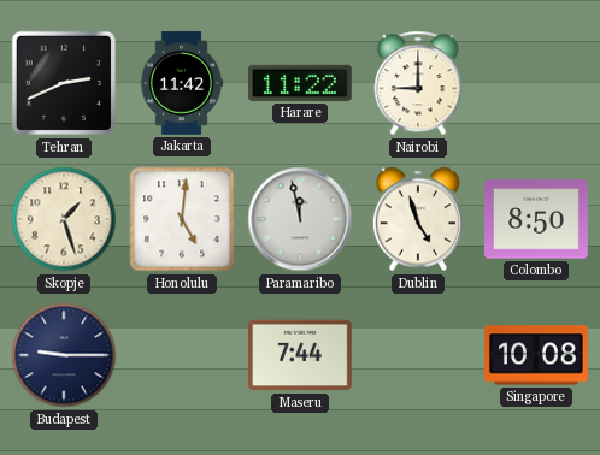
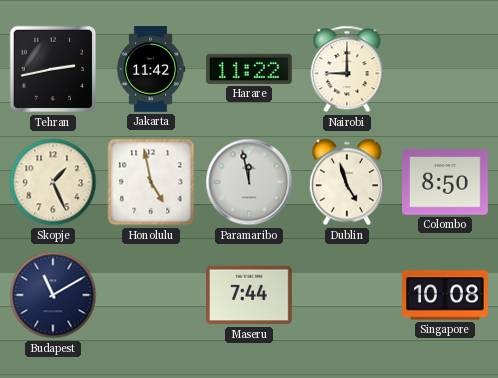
Tehran: 2:41 -> 2:43
Skopje: 1:27 -> 1:26
Honolulu: 5:01 -> 4:58
Budapest: 9:15 -> 11:10
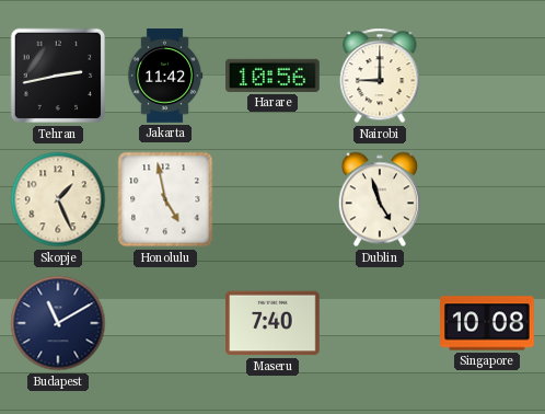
Harare: 11:22 -> 10:56
Paramaribo: 11:58 -> none
Colombo: 8:50 -> none
Maseru: 7:44 -> 7:40
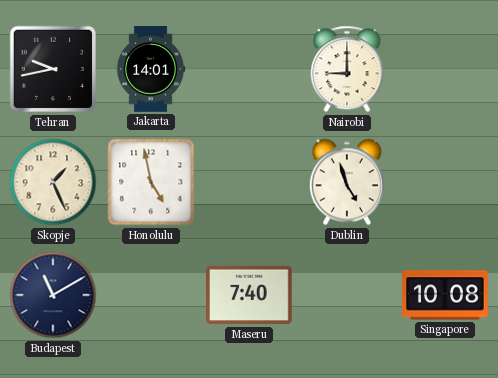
Tehran: 2:43 -> 9:43
Jakarta: 11:42 -> 14:01
Harare: 10:56 -> none
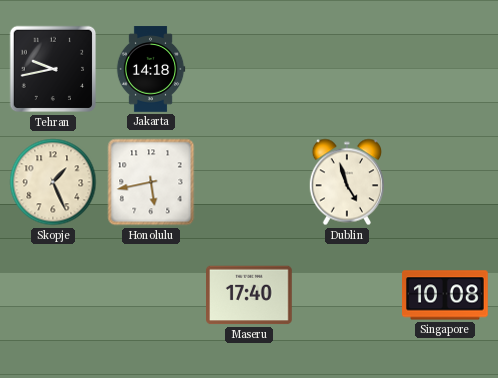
Jakarta: 14:01 -> 14:18
Nairobi: 9:00 -> none
Honolulu: 4:58 -> 5:43
Budapest: 11:10 -> none
Maseru: 7:40 -> 17:40
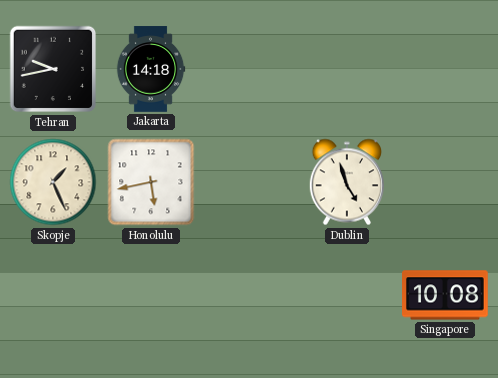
Maseru: 17:40 -> none
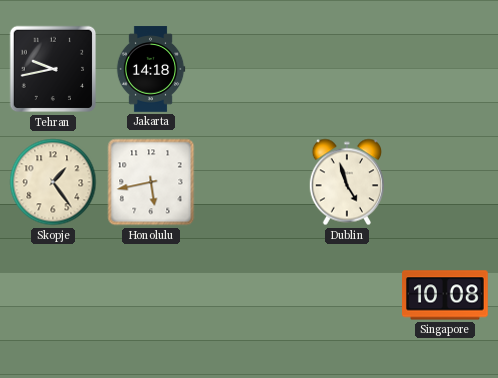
Skopje: 1:26 -> 1:24
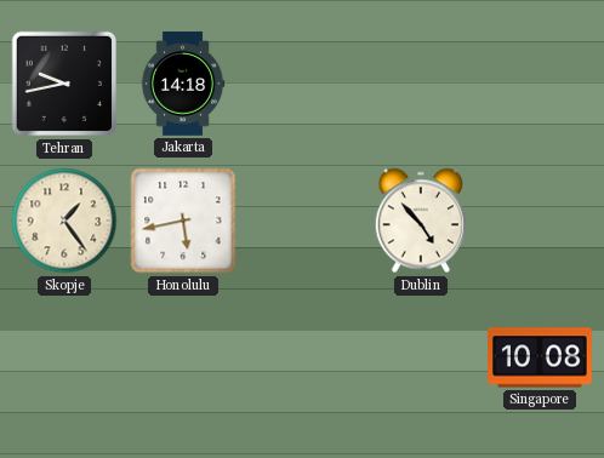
Dublin: 4:57 -> 4:53
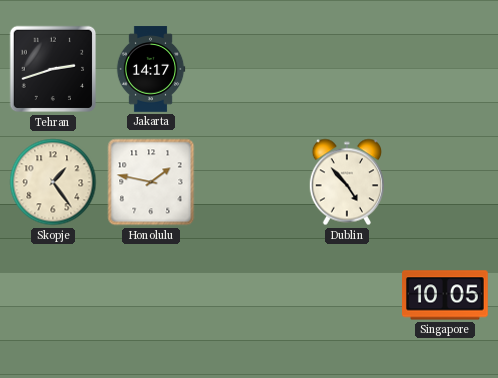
Tehran: 9:43 -> 2:42
Jakarta: 14:18 -> 14:17
Honolulu: 5:43 -> 1:47
Singapore: 10:08 -> 10:05
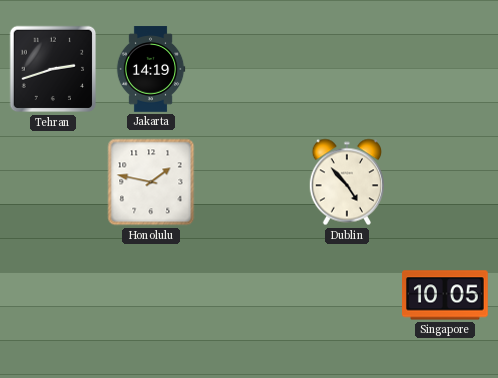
Jakarta: 14:17 -> 14:19
Skopje: 1:24 -> none
